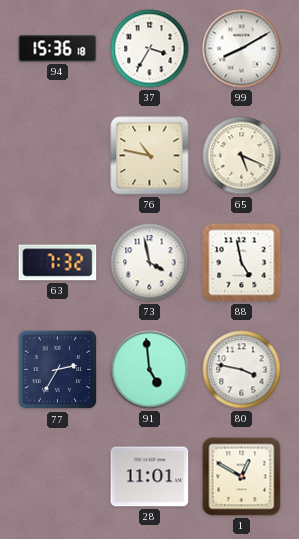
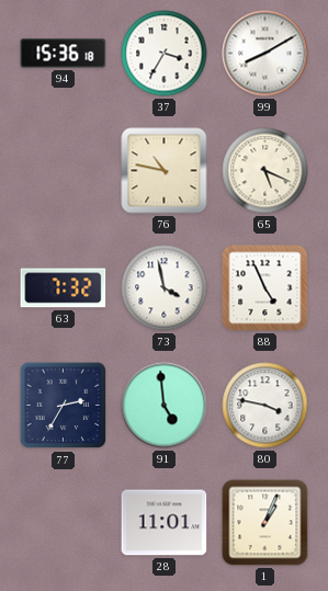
88: 4:58 -> 4:56
1: 12:50 -> 1:04
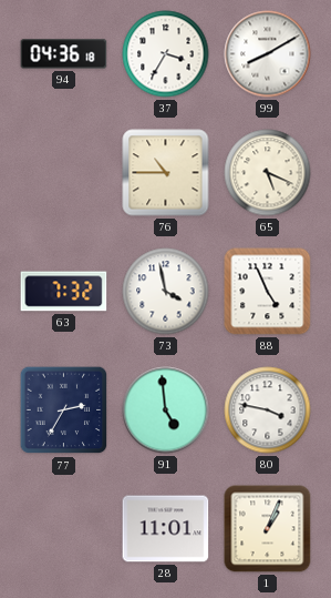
94: 15:36 -> 04:36
76: 10:47 -> 10:45
